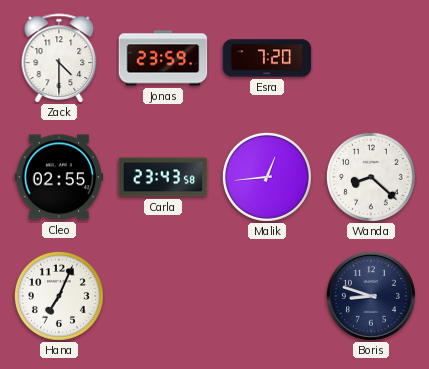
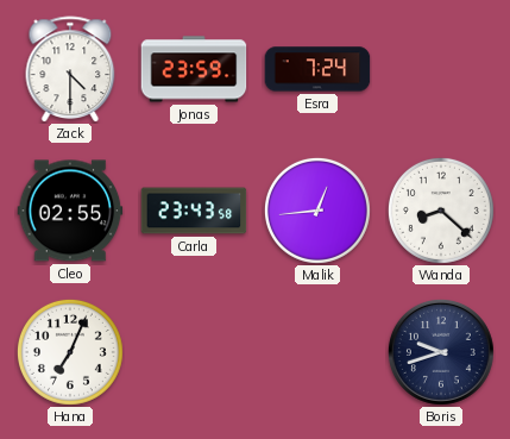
Esra: 7:20 -> 7:24
Boris: 8:48 -> 9:42
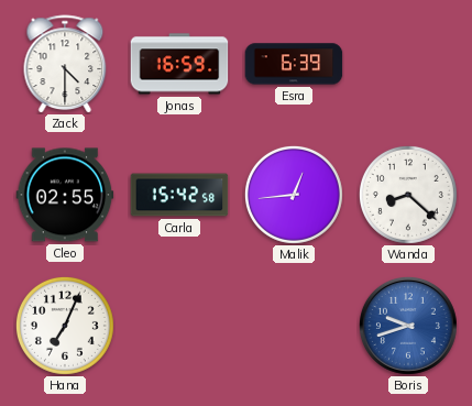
Jonas: 23:59 -> 16:59
Esra: 7:24 -> 6:39
Carla: 23:43 -> 15:42
Boris dial: navy -> blue
